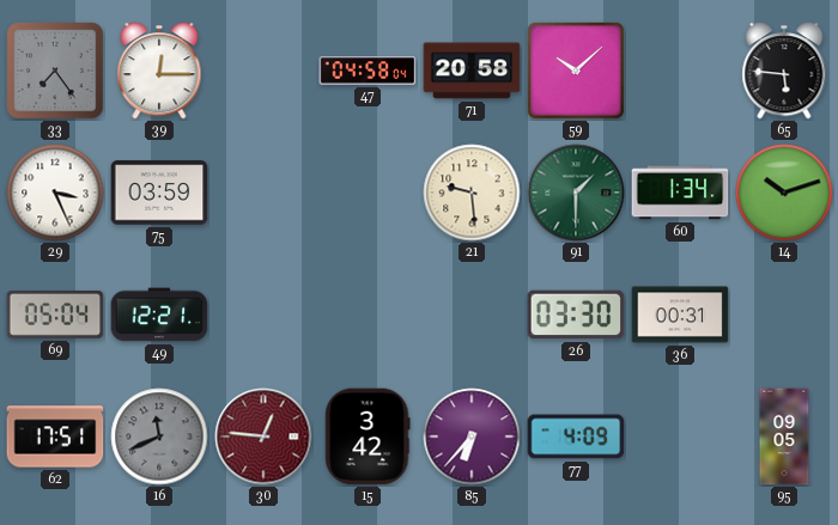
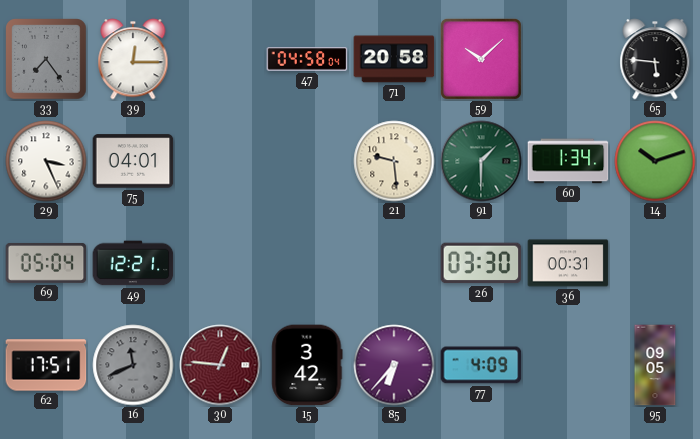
75: 03:59 -> 04:01
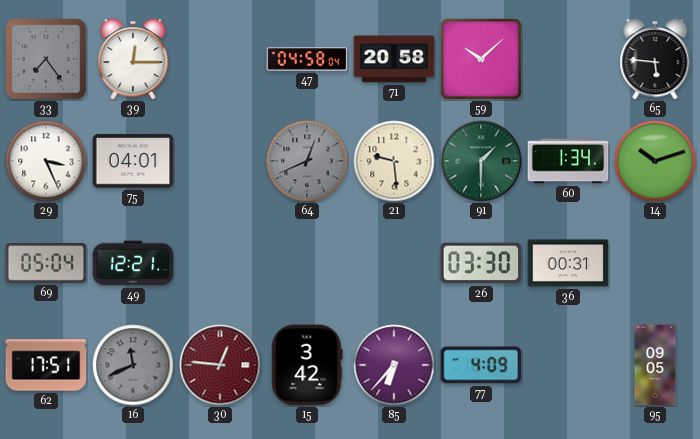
64: none -> 12:41
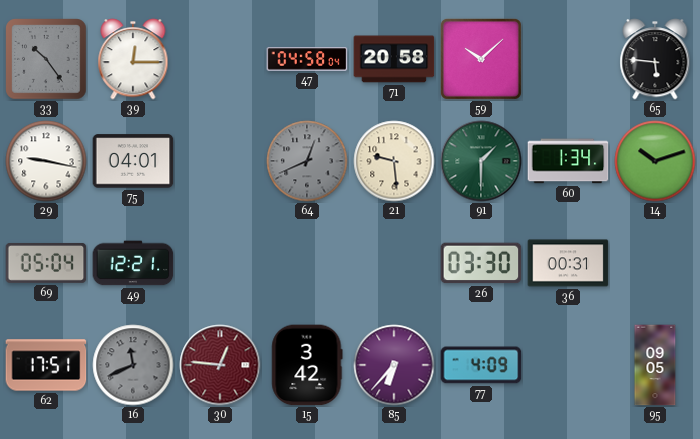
33: 7:24 -> 10:24
29: 3:26 -> 9:17
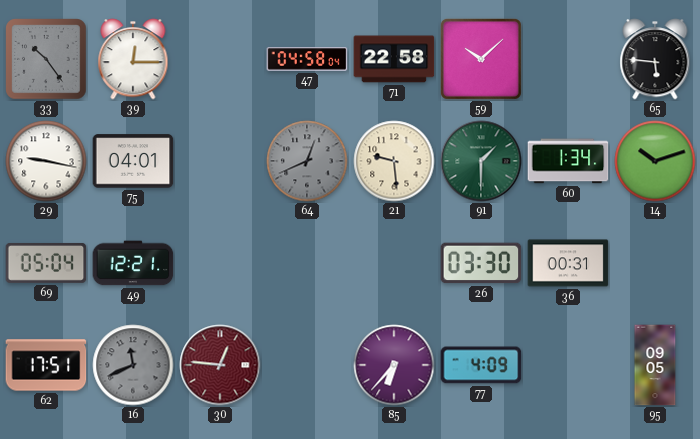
71: 20:58 -> 22:58
15: 3:42 -> none
